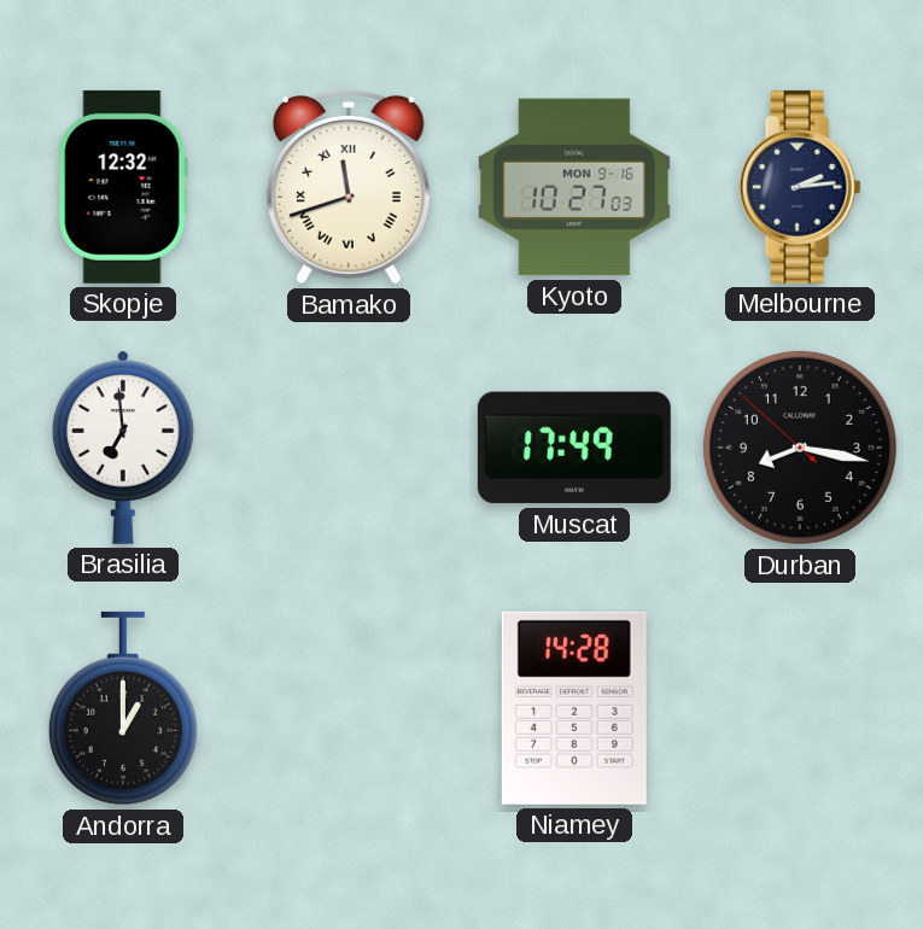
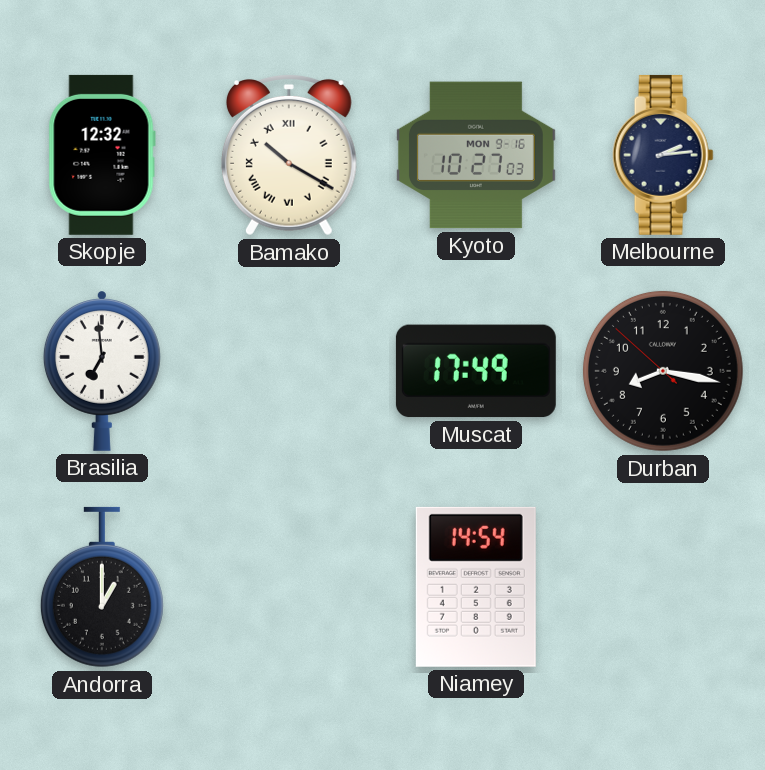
Bamako: 11:42 -> 10:20
Niamey: 14:28 -> 14:54
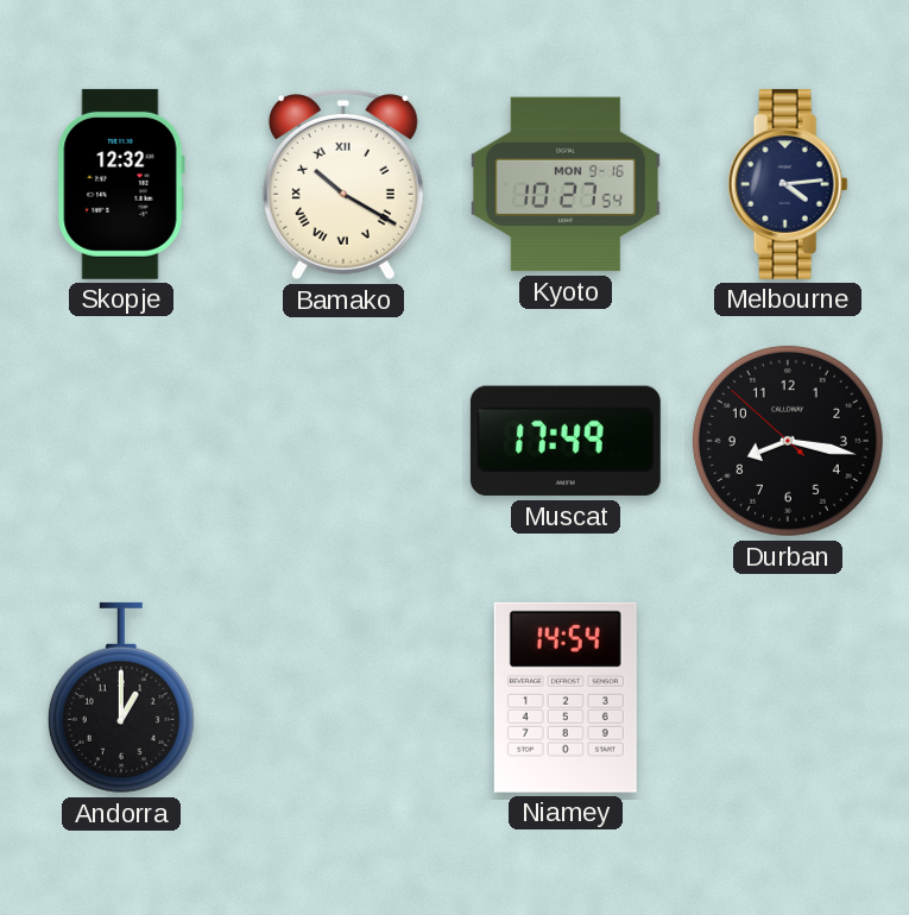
Kyoto: 10:27:03 -> 10:27:54
Melbourne: 2:14 -> 4:14
Brasilia: 6:59 -> none
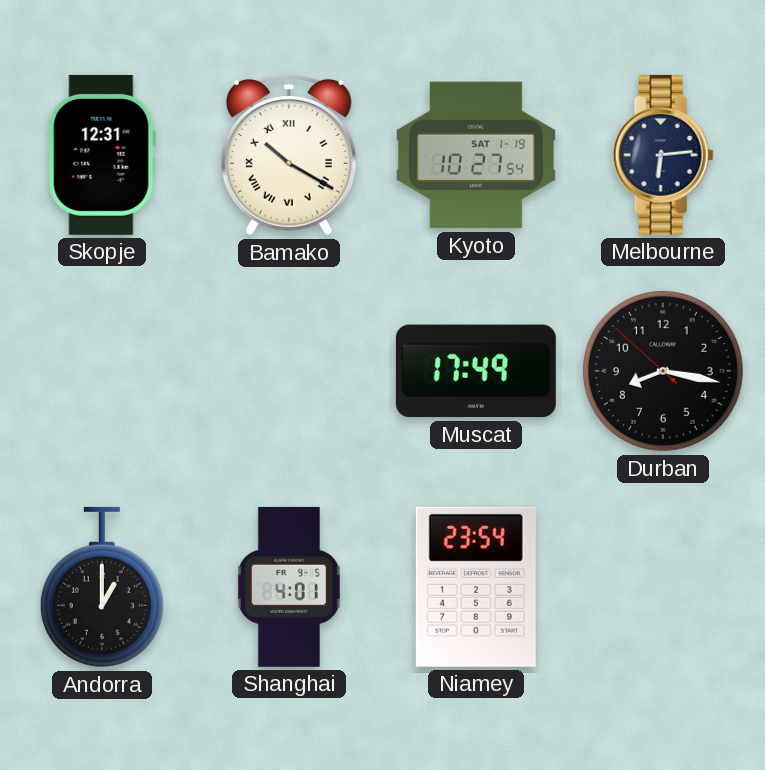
Skopje: 12:32 -> 12:31
Kyoto date: MON 9-16 -> SAT 1-19
Melbourne: 4:14 -> 6:14
Shanghai: none -> 4:01
Niamey: 14:54 -> 23:54
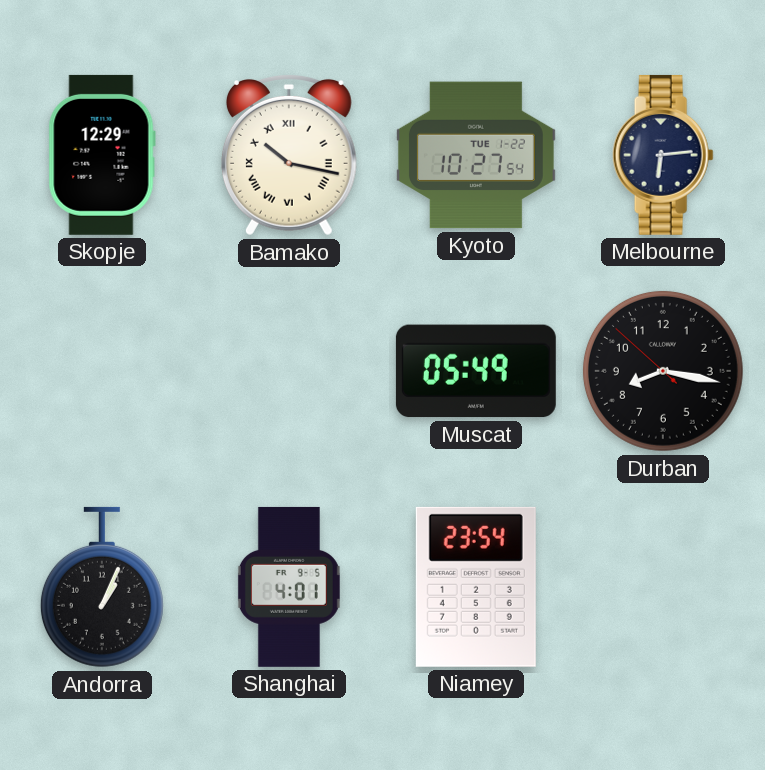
Skopje: 12:31 -> 12:29
Bamako: 10:20 -> 10:17
Kyoto date: SAT 1-19 -> TUE 1-22
Muscat: 17:49 -> 05:49
Andorra: 1:00 -> 1:04
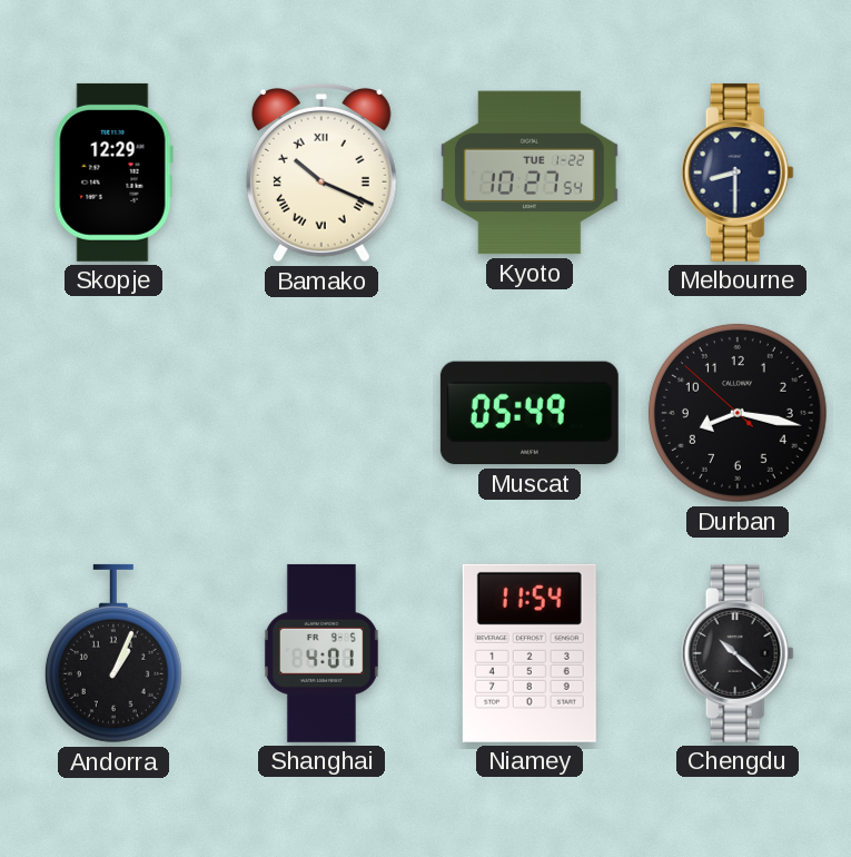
Bamako: 10:17 -> 10:19
Melbourne: 6:14 -> 8:30
Niamey: 23:54 -> 11:54
Chengdu: none -> 10:22
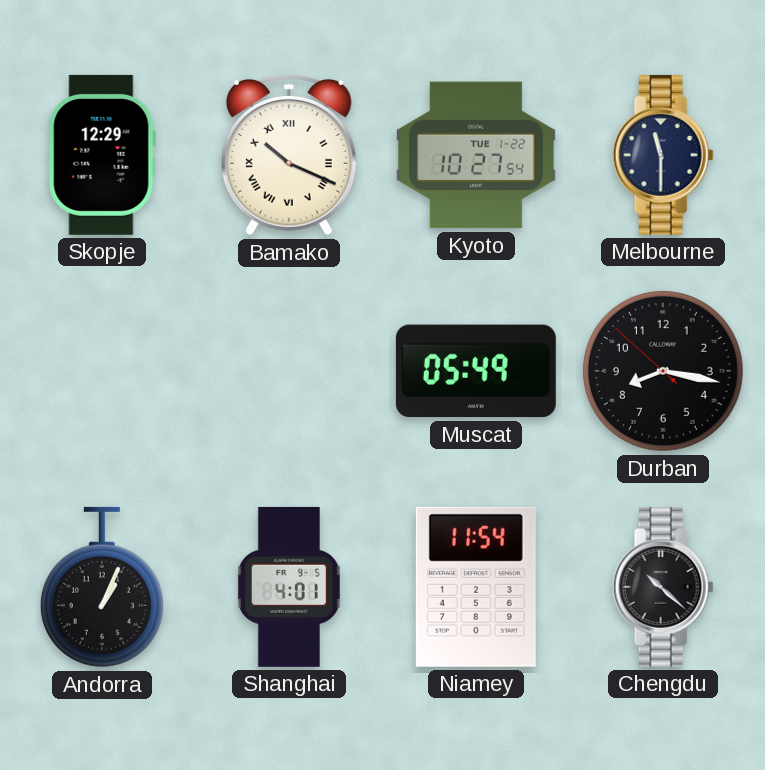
Melbourne: 8:30 -> 11:30
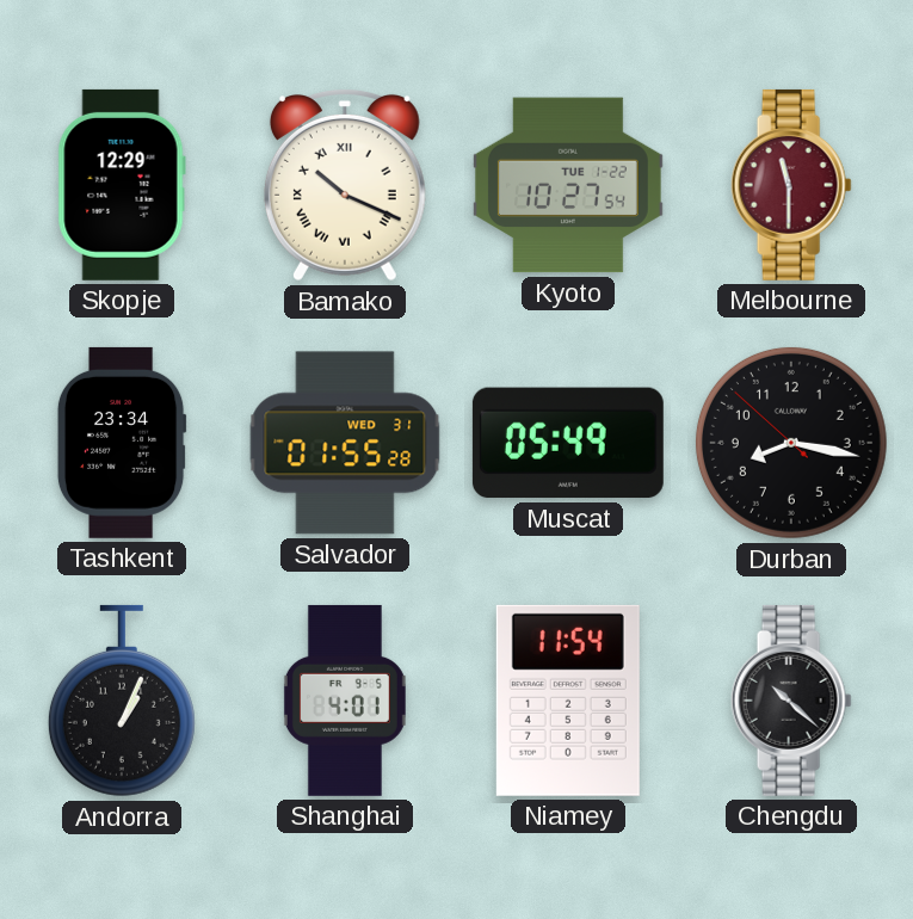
Melbourne dial: navy -> burgundy
Tashkent: none -> 23:34
Salvador: none -> 01:55
